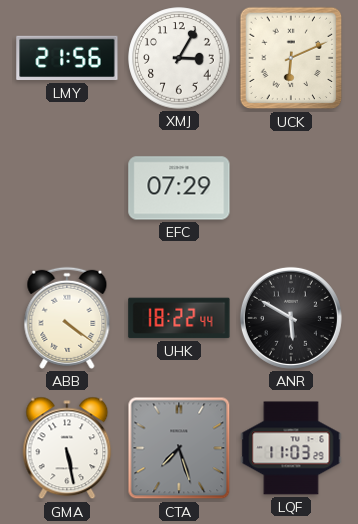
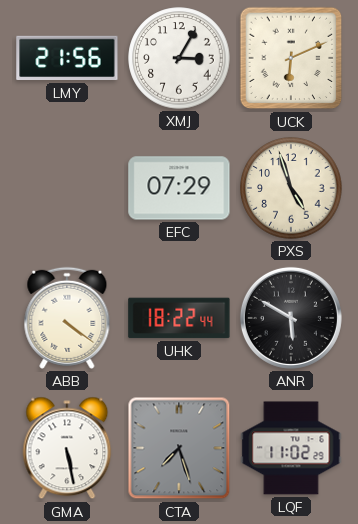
PXS: none -> 4:57
LQF: 11:03 -> 11:02
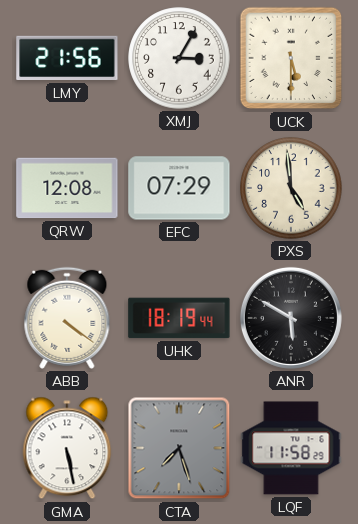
UCK: 6:11 -> 5:30
QRW: none -> 12:08
PXS: 4:57 -> 4:59
UHK: 18:22 -> 18:19
LQF: 11:02 -> 11:58
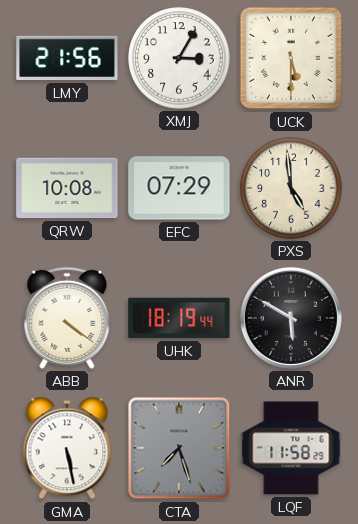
QRW: 12:08 -> 10:08
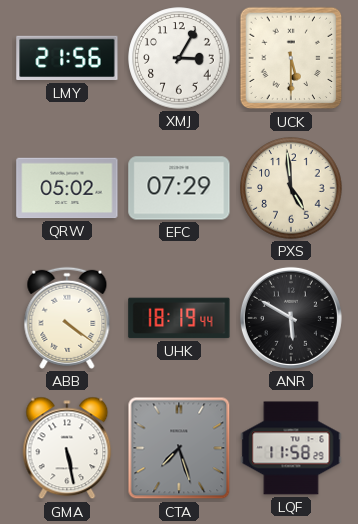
QRW: 10:08 -> 05:02
